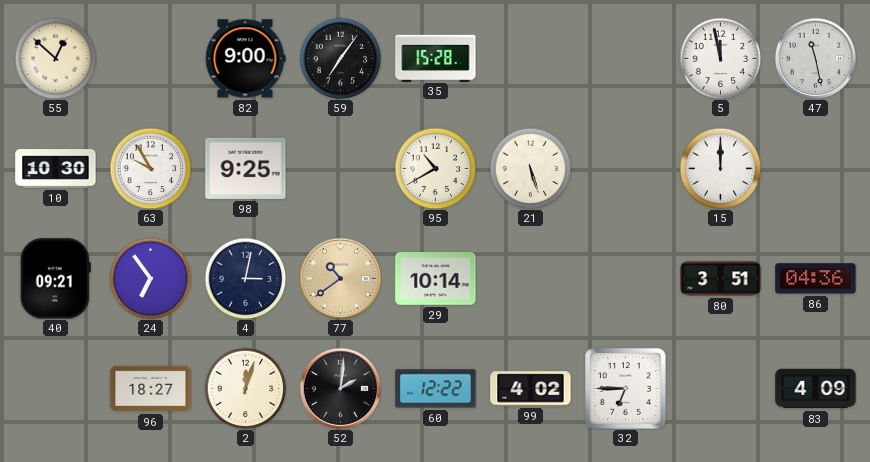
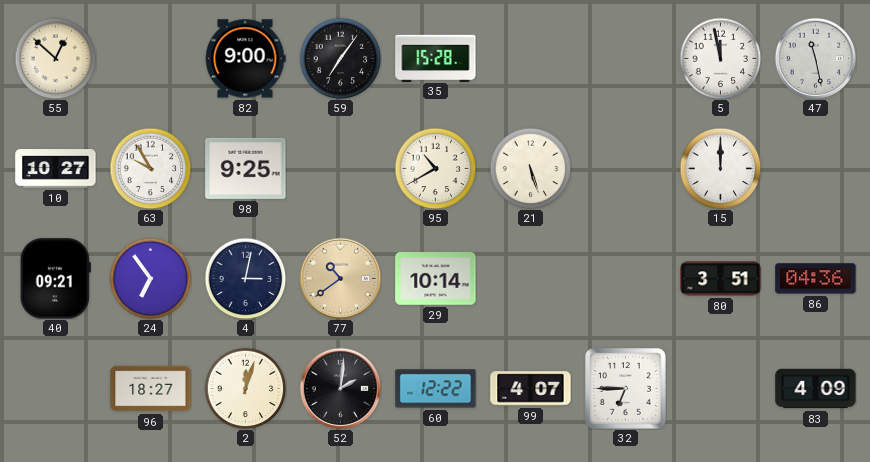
10: 10:30 -> 10:27
99: 4:02 -> 4:07
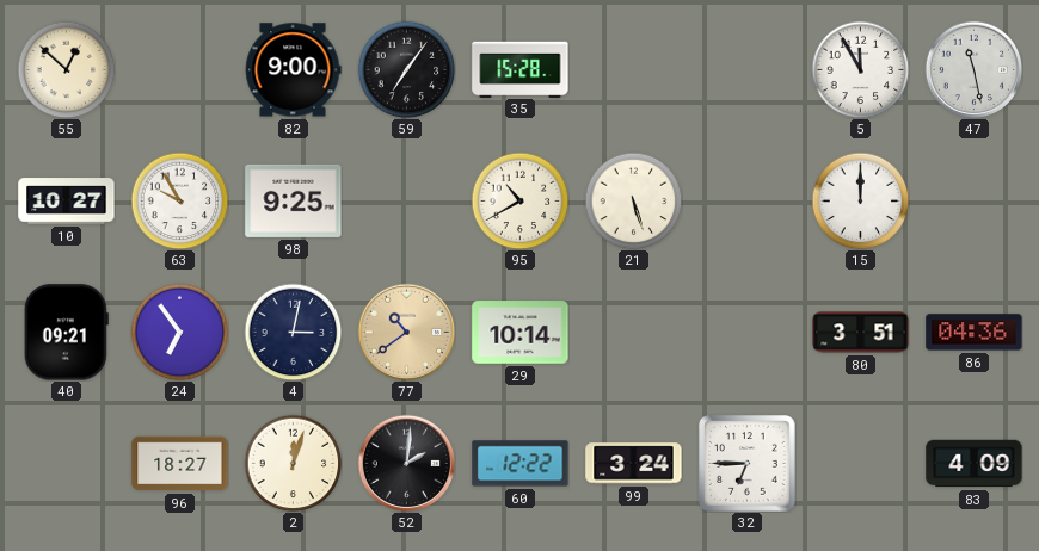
5: 11:58 -> 11:55
99: 4:07 -> 3:24
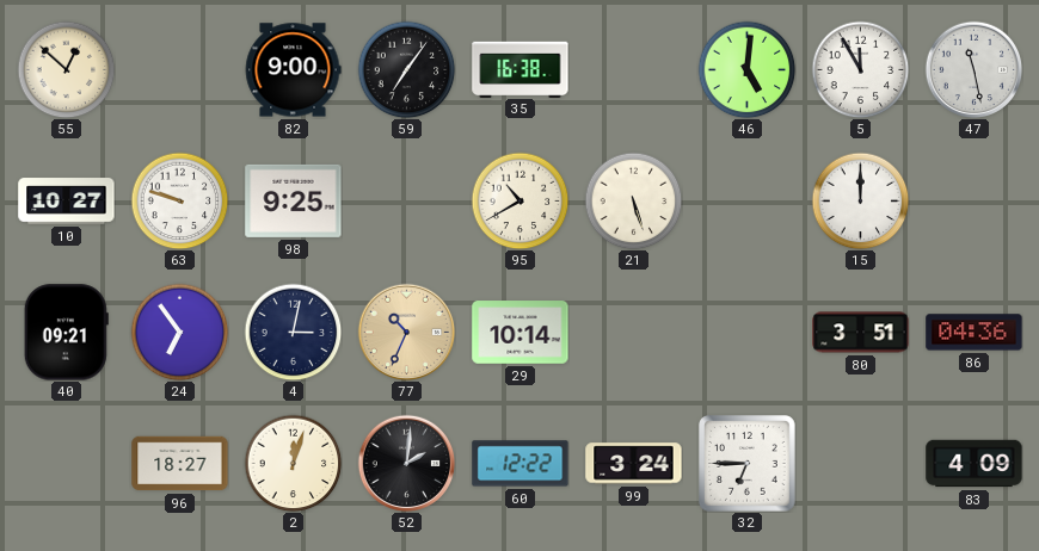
35: 15:28 -> 16:38
46: none -> 5:01
63: 9:55 -> 9:48
77: 10:39 -> 10:34
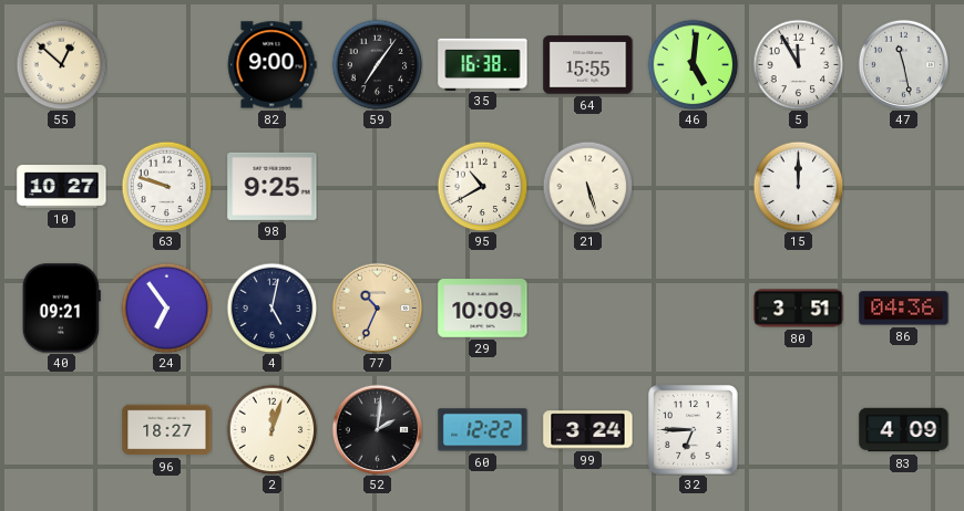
64: none -> 15:55
4: 3:02 -> 5:02
29: 10:14 -> 10:09
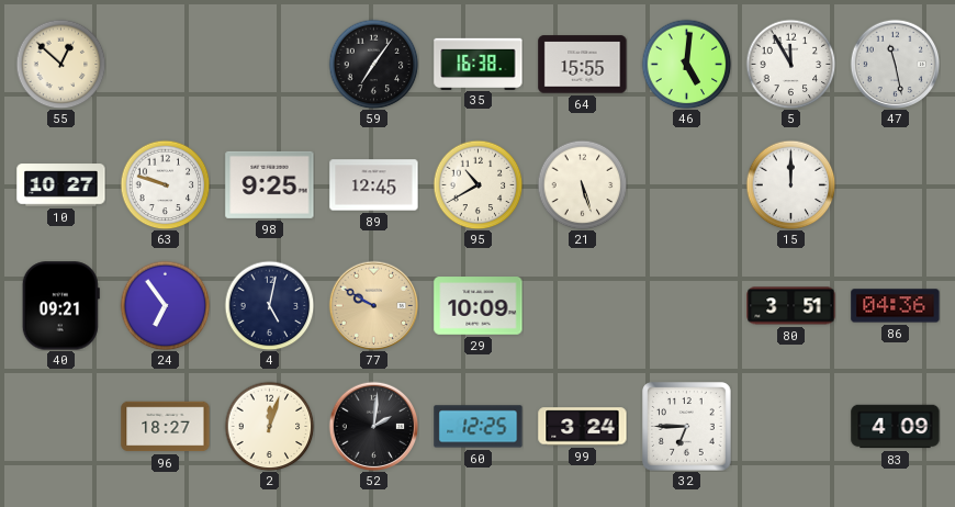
82: 9:00 -> none
89: none -> 12:45
77: 10:34 -> 9:50
60: 12:22 -> 12:25
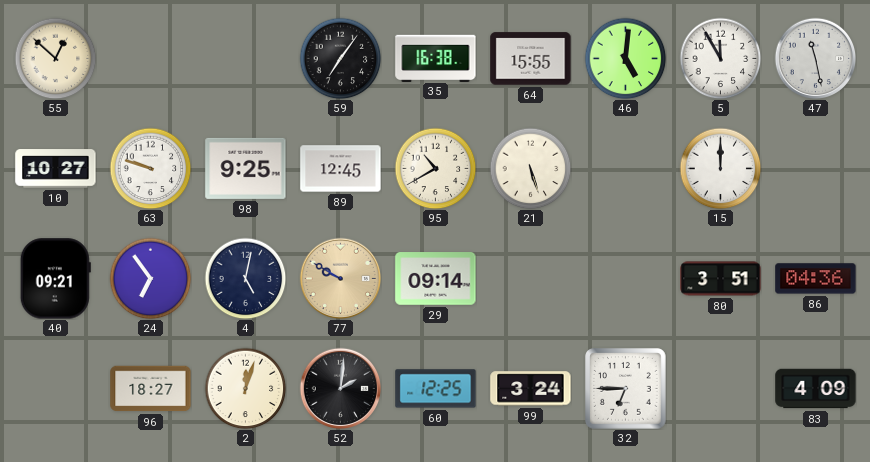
29: 10:09 -> 09:14
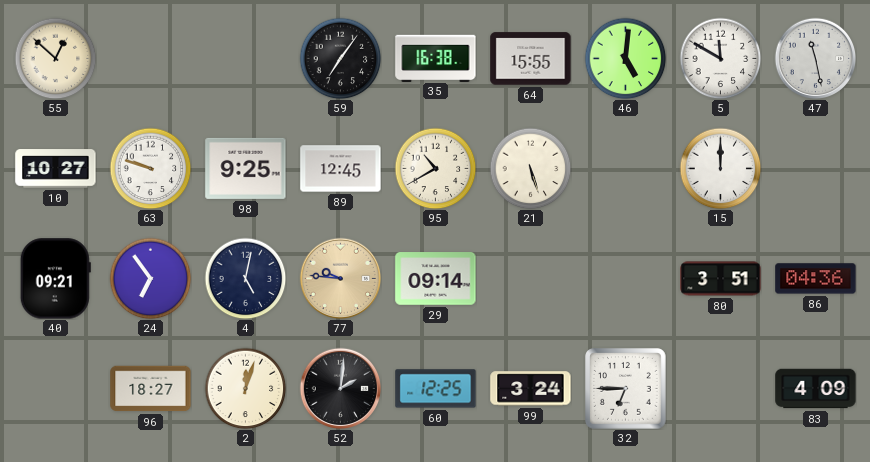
5: 11:55 -> 11:50
77: 9:50 -> 9:46
